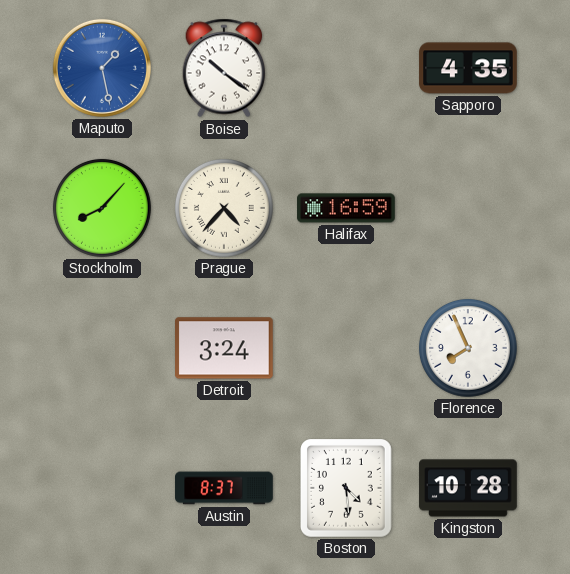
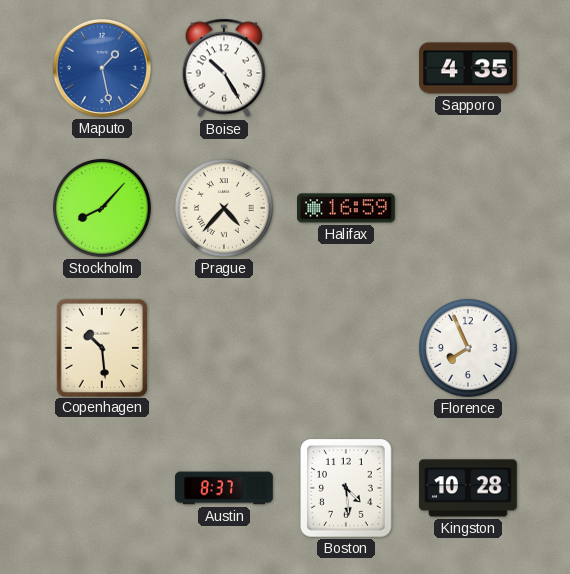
Boise: 10:21 -> 10:25
Copenhagen: none -> 10:29
Detroit: 3:24 -> none
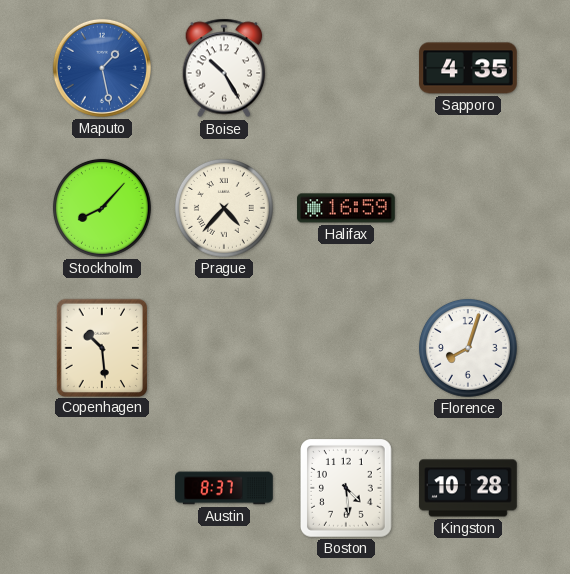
Florence: 7:56 -> 8:03
